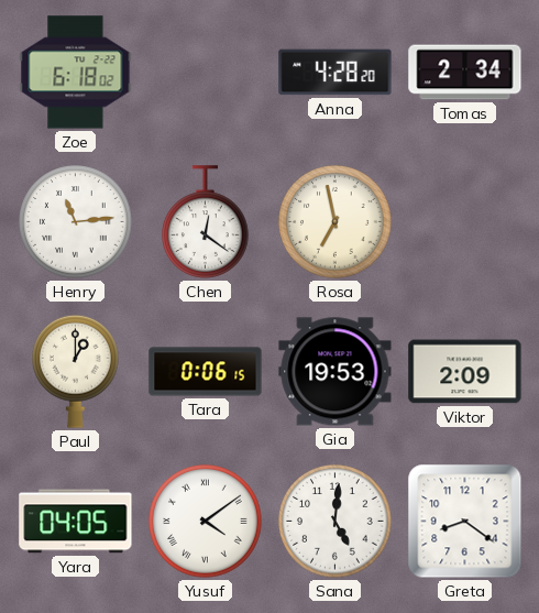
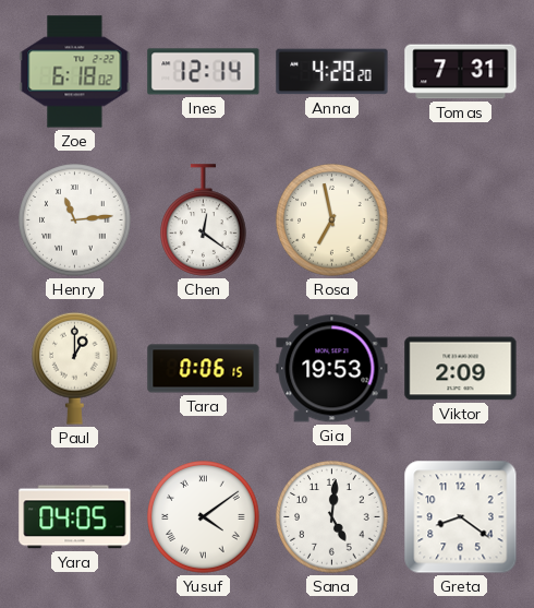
Ines: none -> 12:14
Tomas: 2:34 -> 7:31
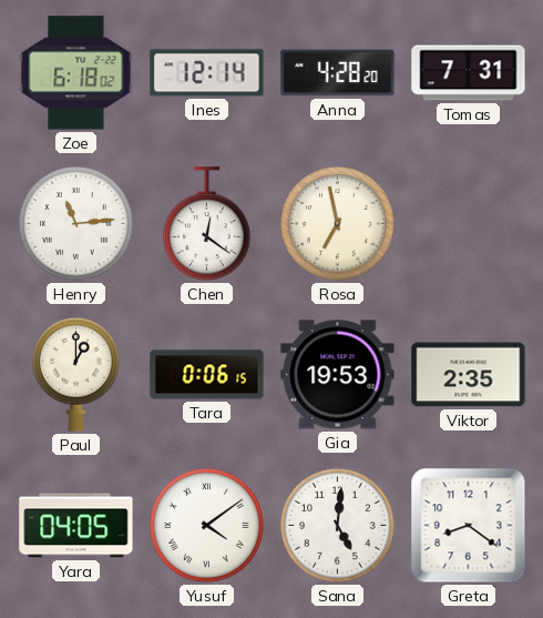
Viktor: 2:09 -> 2:35
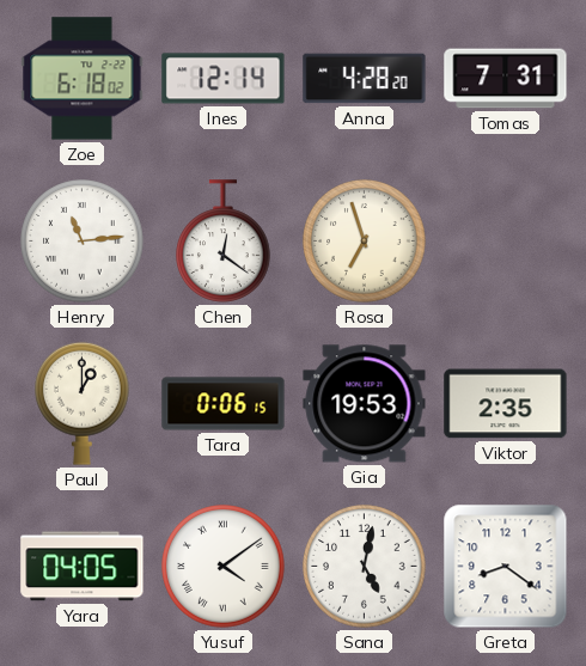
Rosa: 6:58 -> 6:57
Sana: 5:01 -> 5:02
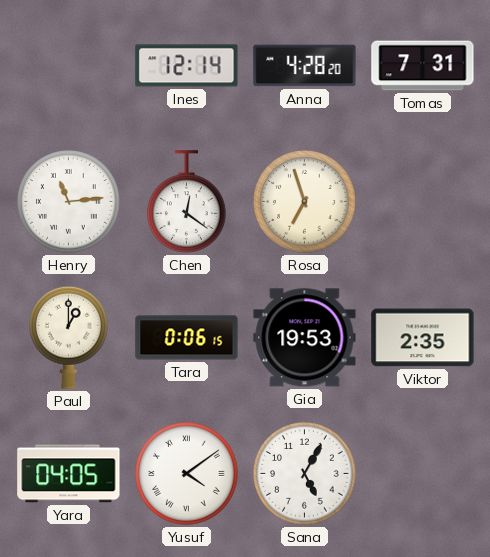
Zoe: 6:18 -> none
Sana: 5:02 -> 5:05
Greta: 8:21 -> none
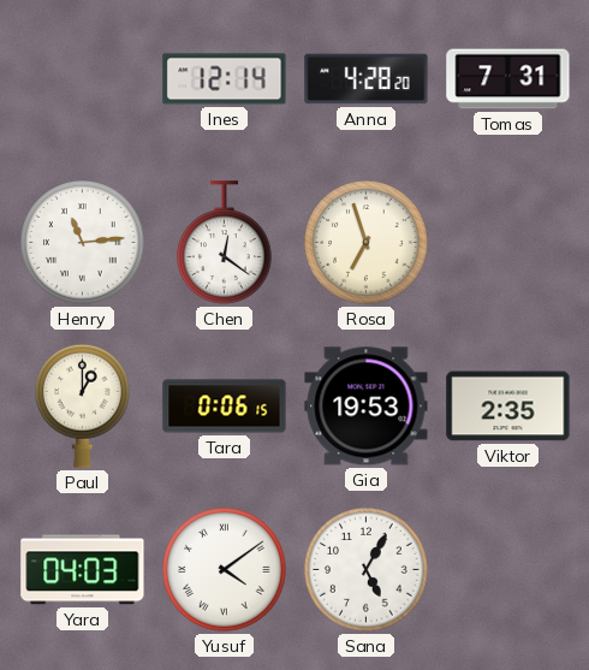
Yara: 04:05 -> 04:03
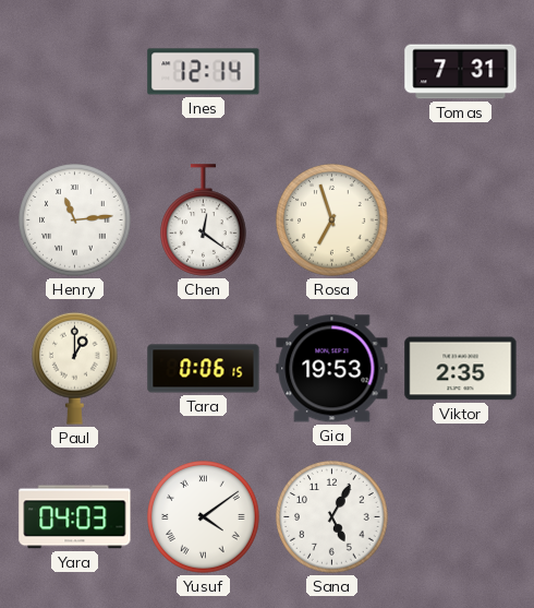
Anna: 4:28 -> none
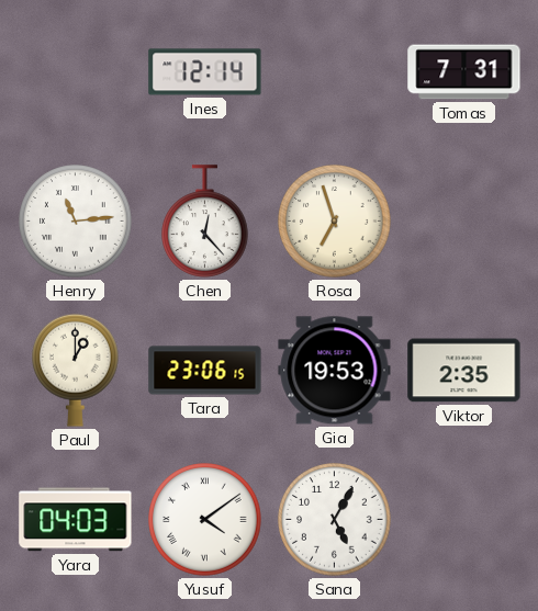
Chen: 12:21 -> 12:23
Tara: 0:06 -> 23:06
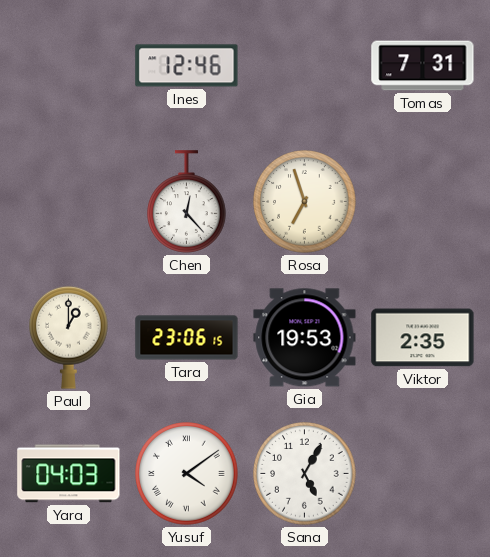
Ines: 12:14 -> 12:46
Henry: 11:14 -> none
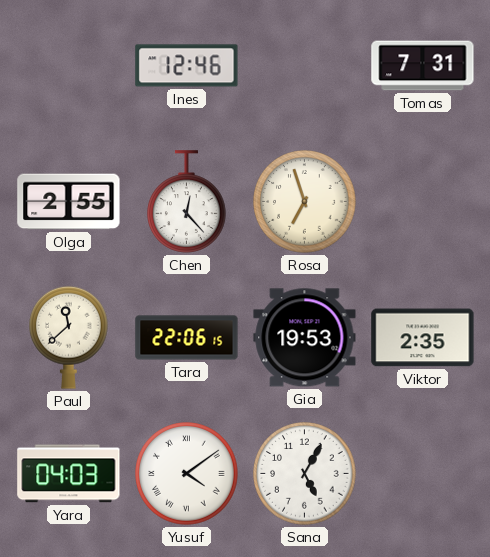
Olga: none -> 2:55
Paul: 1:00 -> 11:38
Tara: 23:06 -> 22:06
